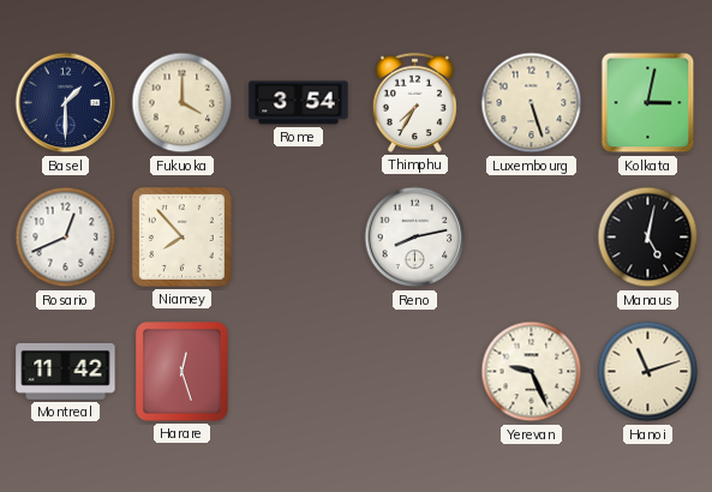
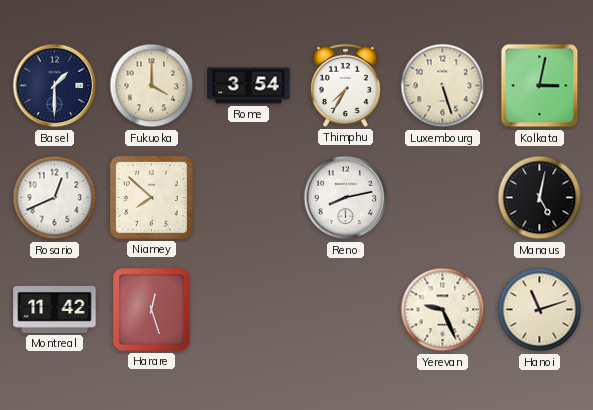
Niamey: 7:53 -> 7:52
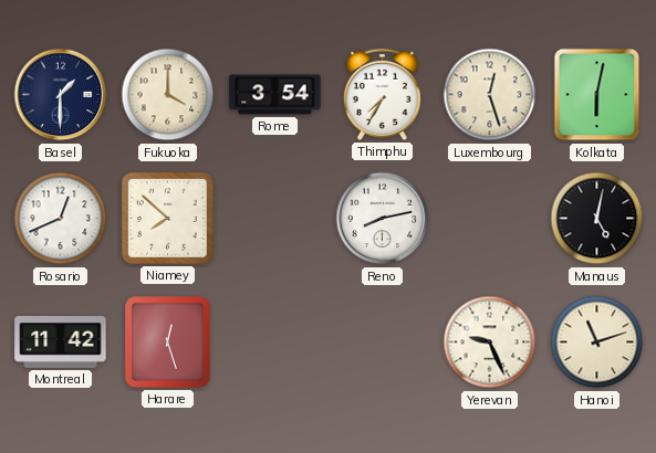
Luxembourg: 5:27 -> 12:27
Kolkata: 3:02 -> 6:02
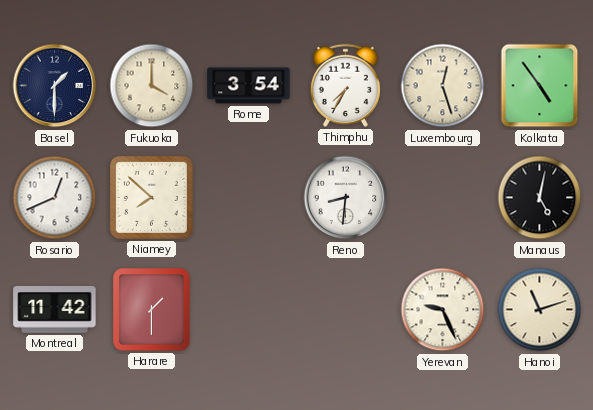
Kolkata: 6:02 -> 4:54
Reno: 8:13 -> 8:31
Harare: 12:27 -> 1:30
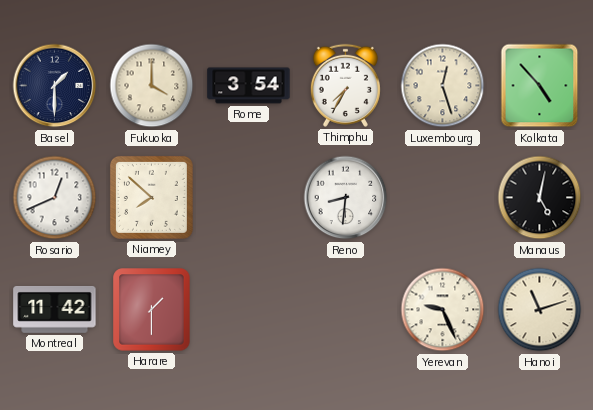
Kolkata: 4:54 -> 4:53
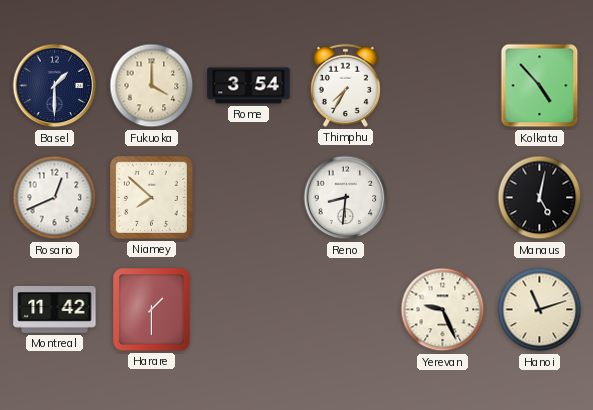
Luxembourg: 12:27 -> none
